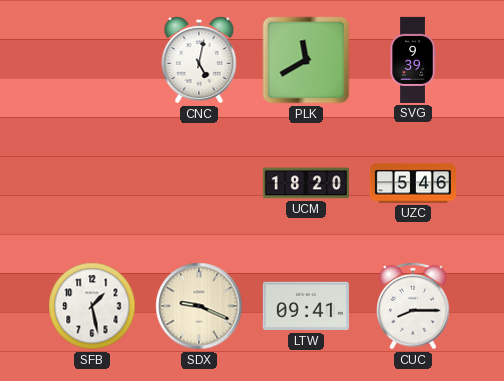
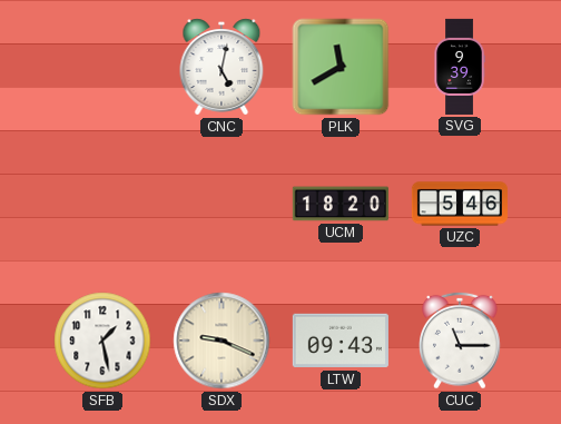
LTW: 09:41 -> 09:43
CUC: 8:15 -> 11:15
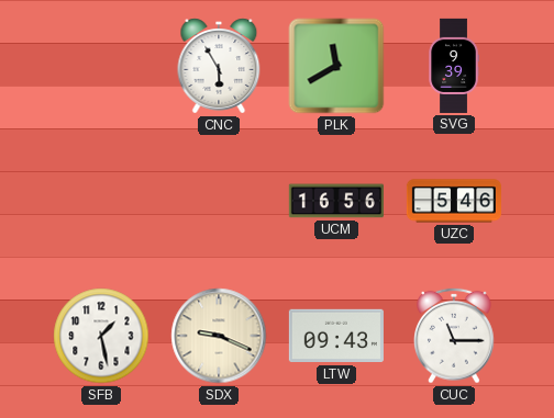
CNC: 5:02 -> 5:55
UCM: 18:20 -> 16:56
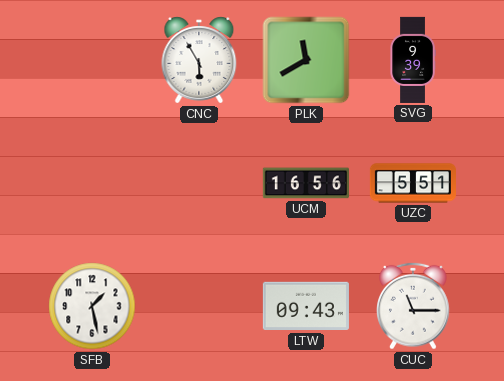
UZC: 5:46 -> 5:51
SDX: 9:19 -> none
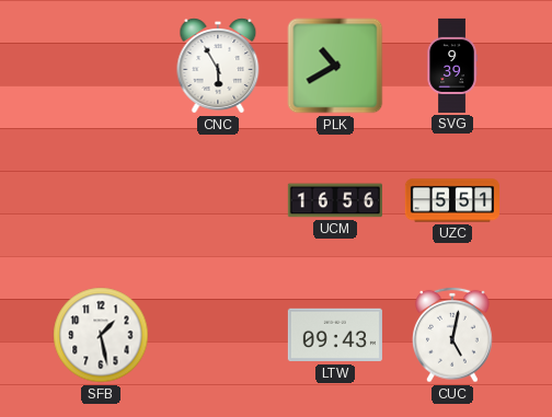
PLK: 11:40 -> 10:40
CUC: 11:15 -> 5:02
